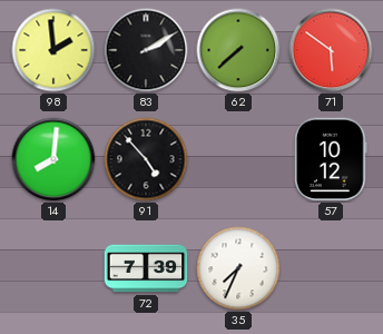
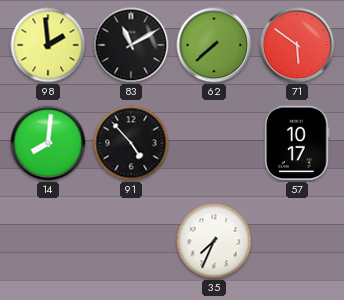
83: 2:10 -> 11:10
57: 10:12 -> 10:17
72: 7:39 -> none
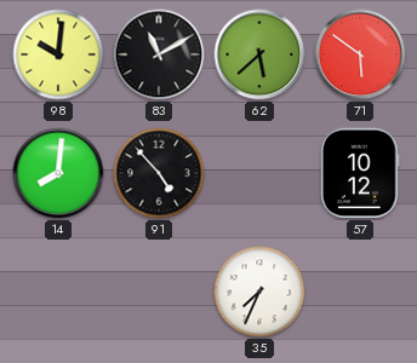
98: 1:59 -> 10:01
62: 7:38 -> 5:38
57: 10:17 -> 10:12
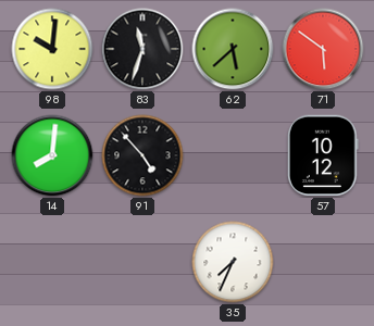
83: 11:10 -> 11:33
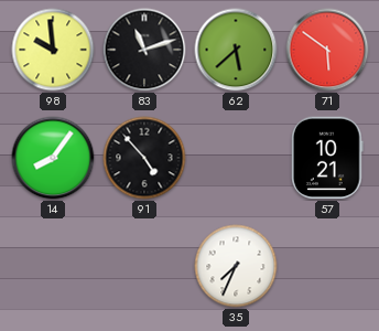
98: 10:01 -> 9:59
83: 11:33 -> 11:12
14: 8:01 -> 8:06
57: 10:12 -> 10:21
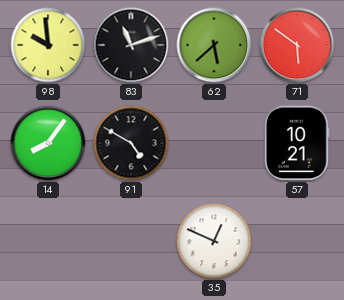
91: 4:53 -> 4:50
35: 7:34 -> 12:49
